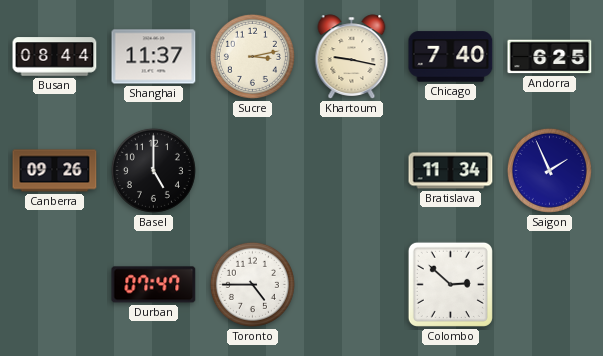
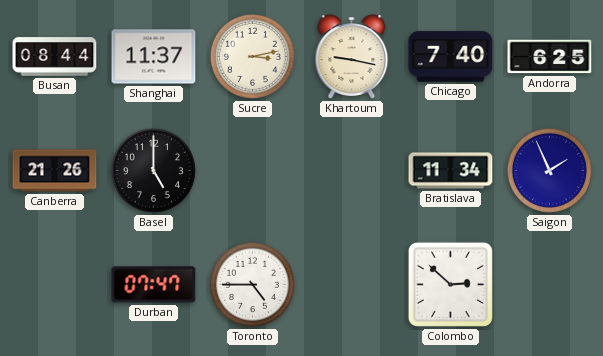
Canberra: 09:26 -> 21:26
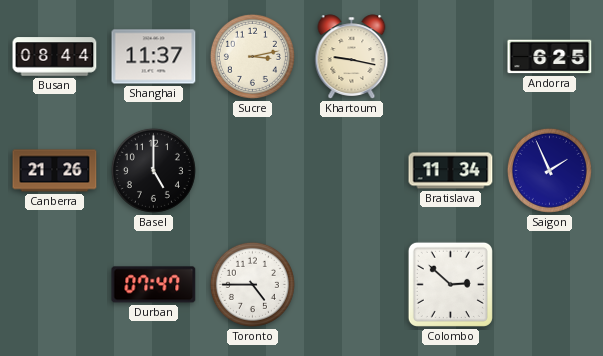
Chicago: 7:40 -> none
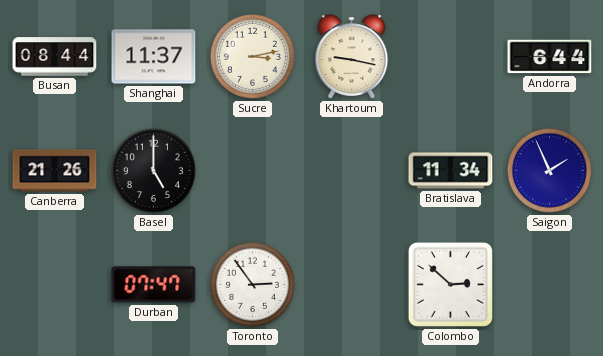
Andorra: 6:25 -> 6:44
Toronto: 4:45 -> 2:54
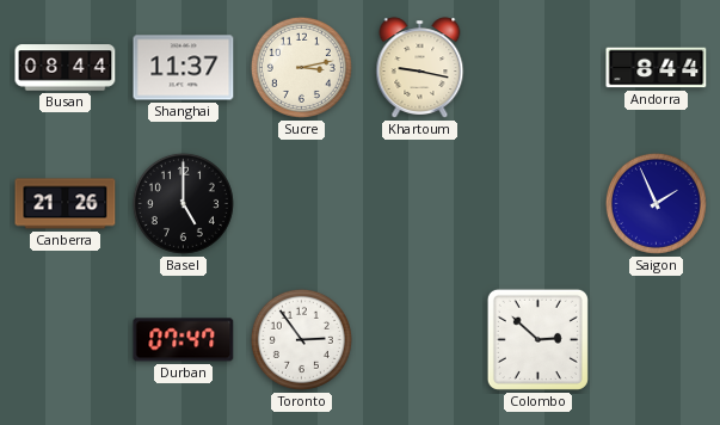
Andorra: 6:44 -> 8:44
Bratislava: 11:34 -> none
